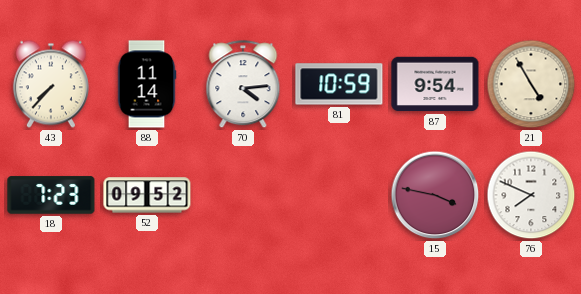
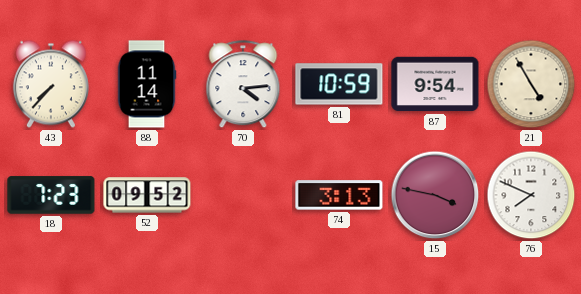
74: none -> 3:13
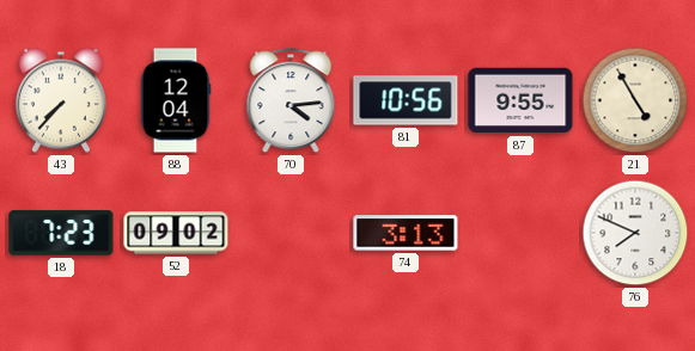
88: 11:14 -> 12:04
81: 10:59 -> 10:56
87: 9:54 -> 9:55
52: 09:52 -> 09:02
15: 3:47 -> none
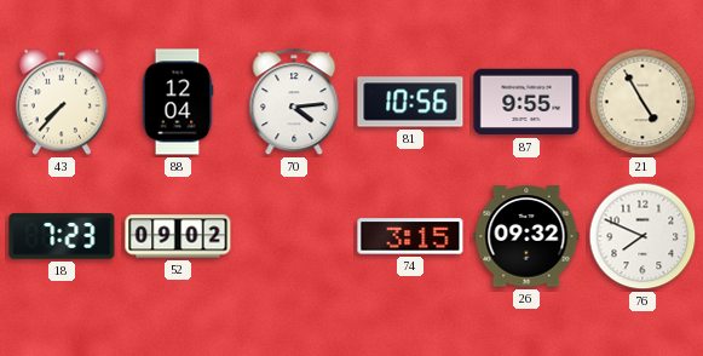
74: 3:13 -> 3:15
26: none -> 09:32
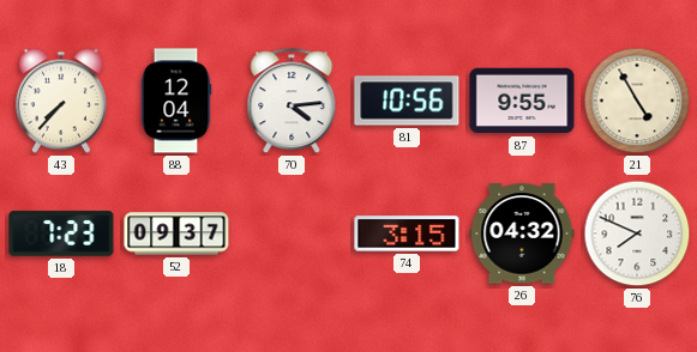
52: 09:02 -> 09:37
26: 09:32 -> 04:32
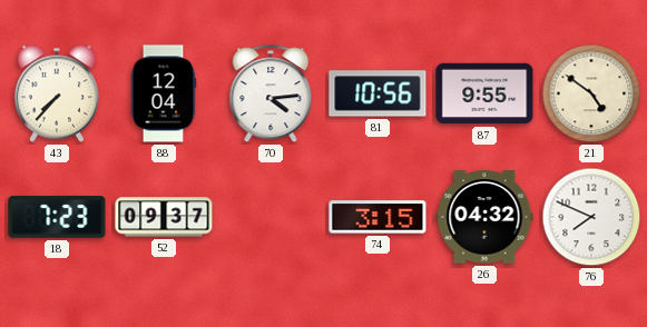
21: 4:55 -> 4:51
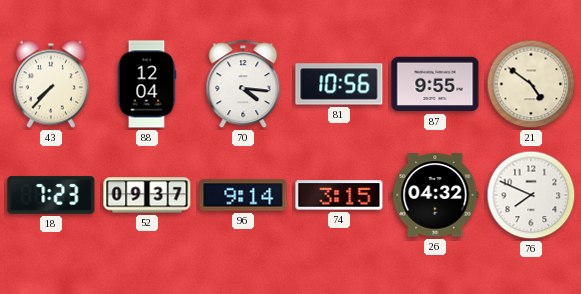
70: 4:14 -> 4:16
96: none -> 9:14
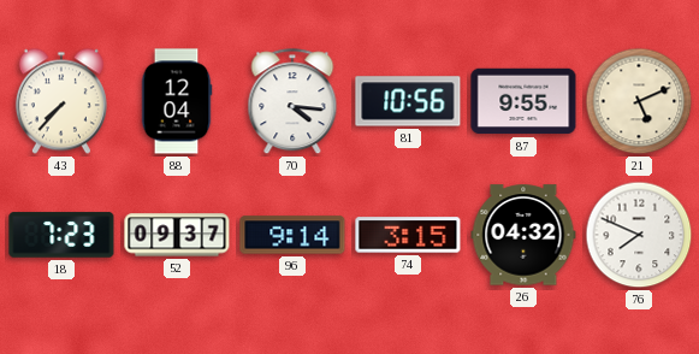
21: 4:51 -> 5:11
